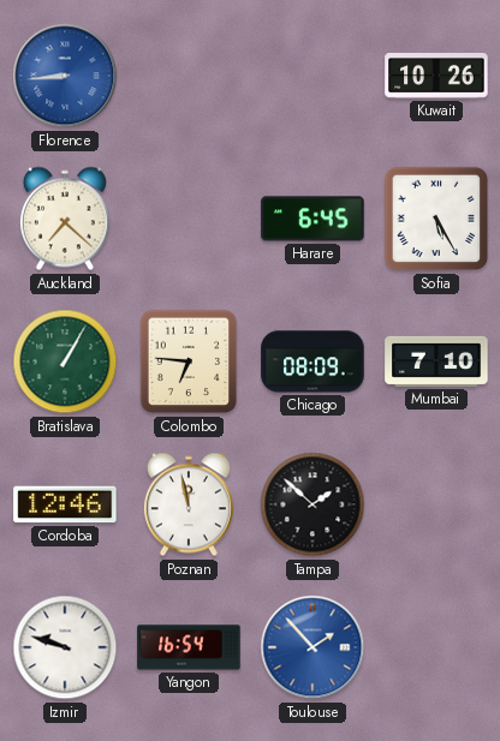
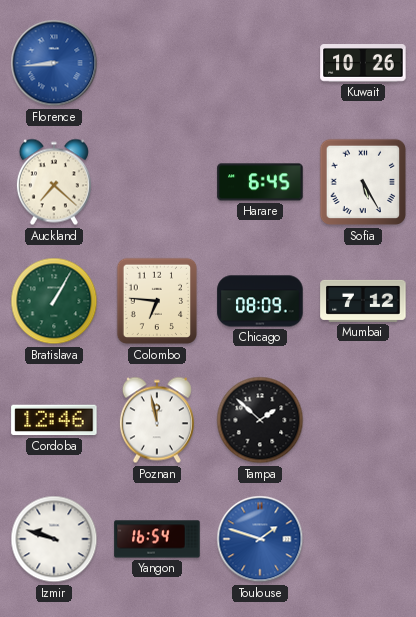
Mumbai: 7:10 -> 7:12
Toulouse: 1:53 -> 1:48
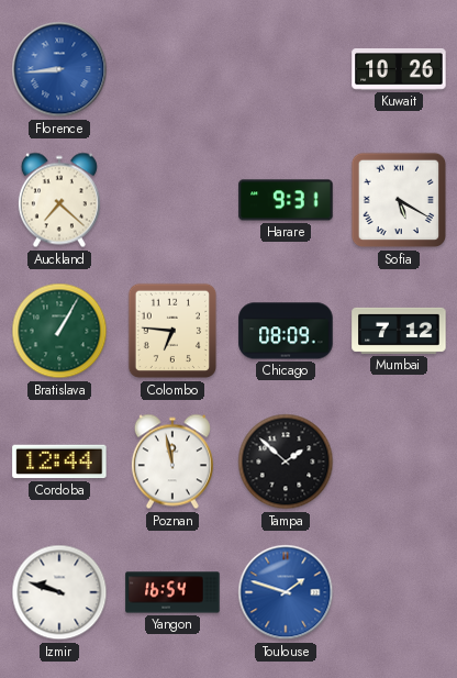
Harare: 6:45 -> 9:31
Sofia: 5:25 -> 5:20
Cordoba: 12:46 -> 12:44
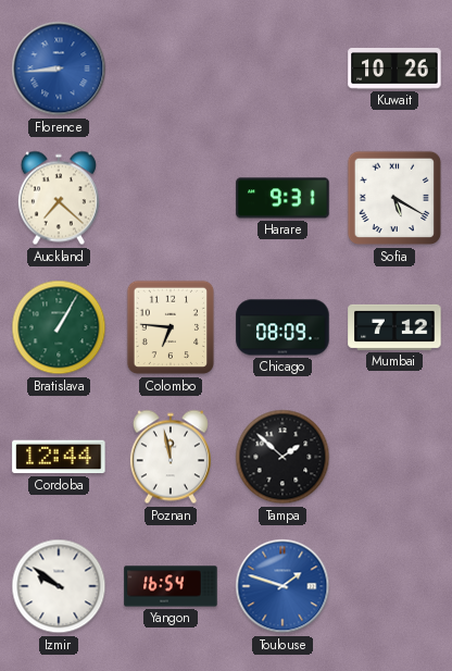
Izmir: 9:48 -> 9:51
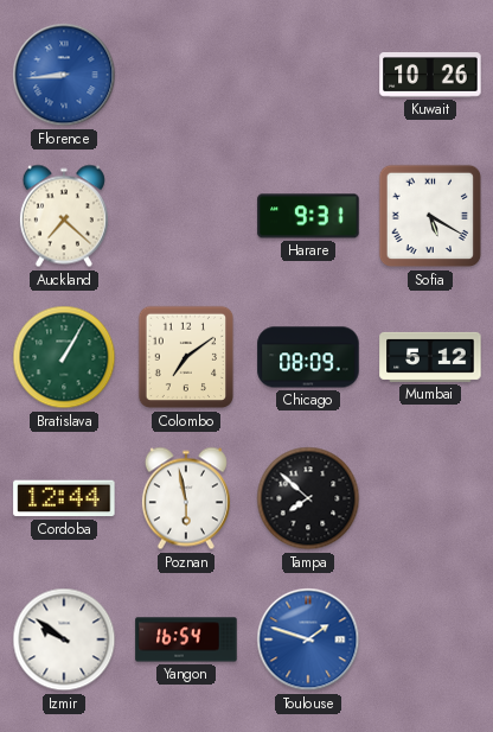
Colombo: 6:46 -> 7:09
Mumbai: 7:12 -> 5:12
Poznan: 11:58 -> 5:58
Tampa: 1:52 -> 7:52
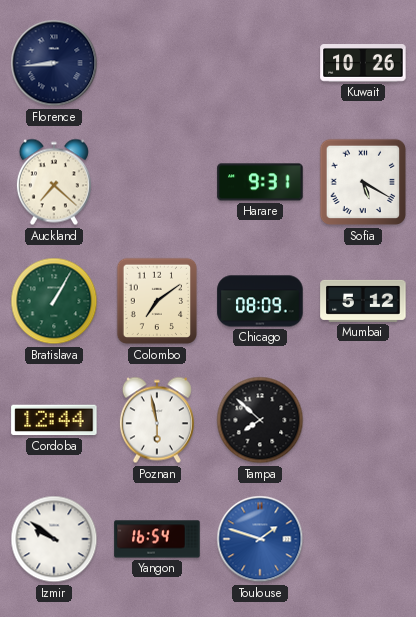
Florence dial: blue -> navy
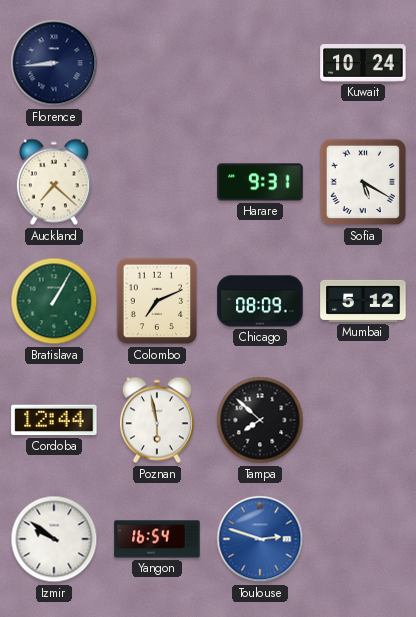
Kuwait: 10:26 -> 10:24
Colombo: 7:09 -> 7:11
Toulouse: 1:48 -> 2:48
